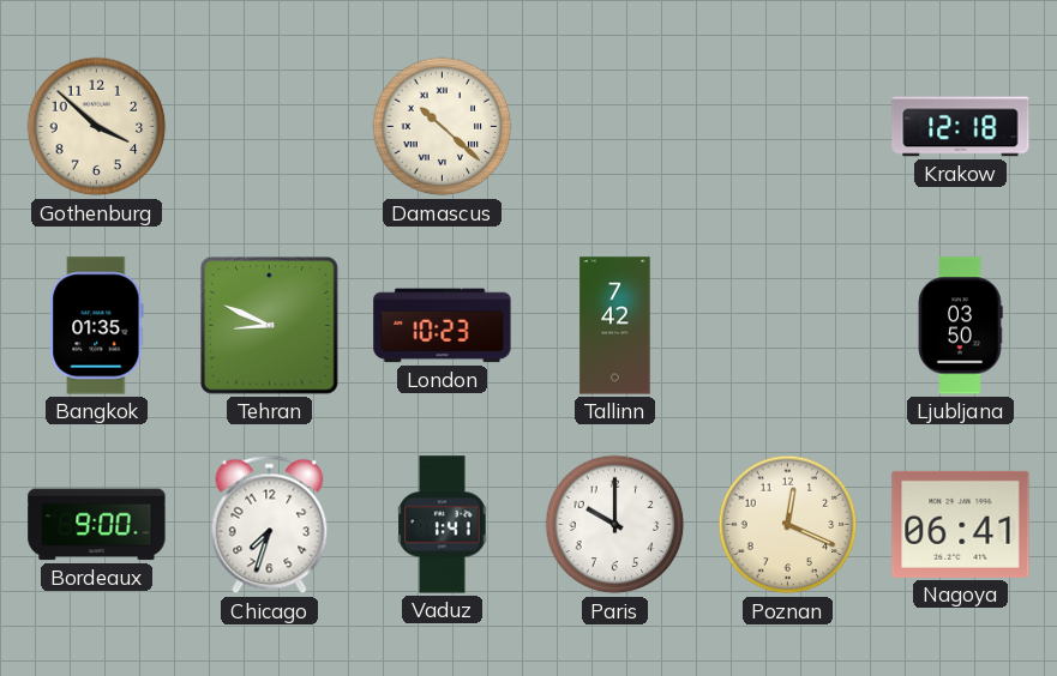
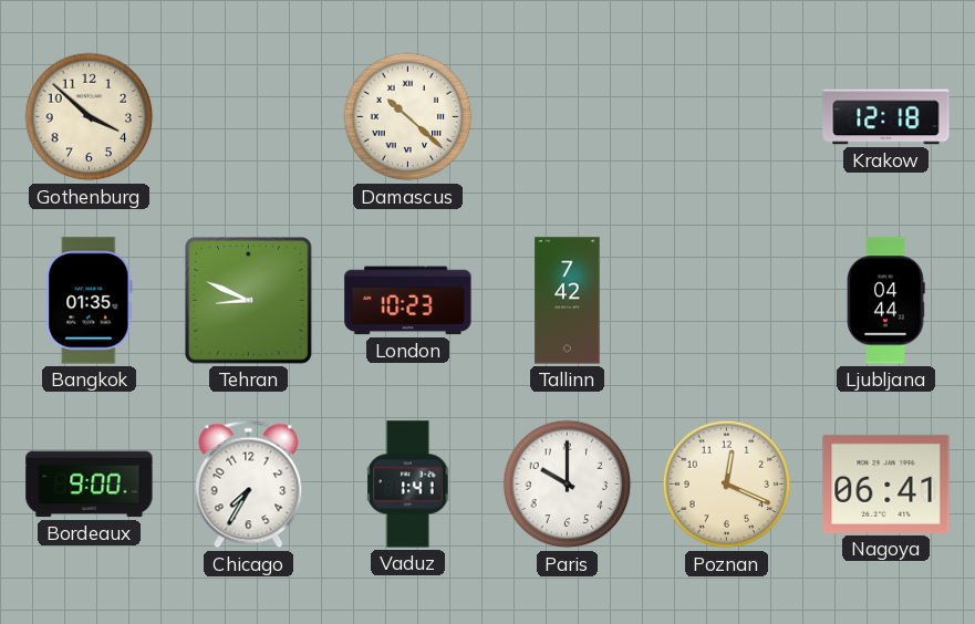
Ljubljana: 03:50 -> 04:44
Chicago: 7:33 -> 7:35
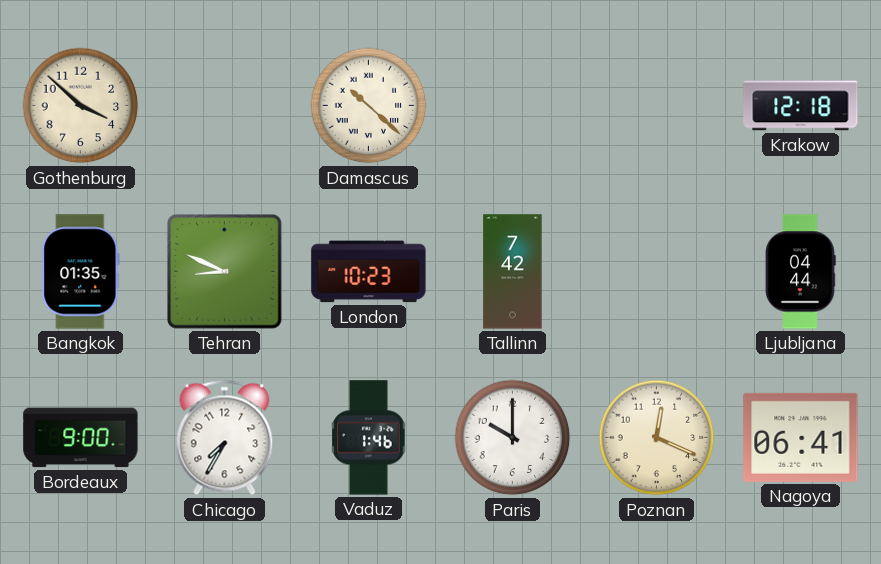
Vaduz: 1:41 -> 1:46
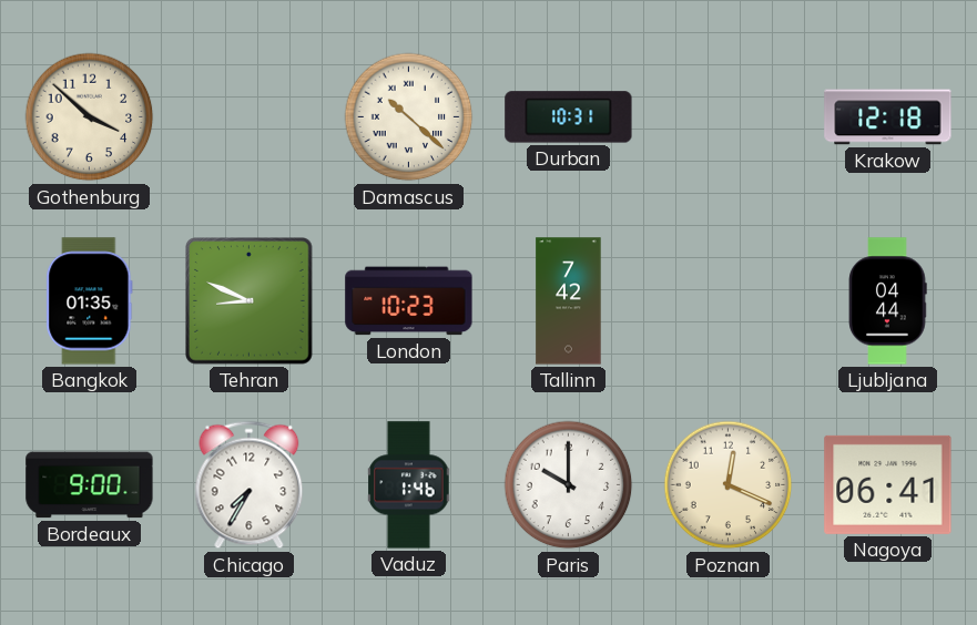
Durban: none -> 10:31
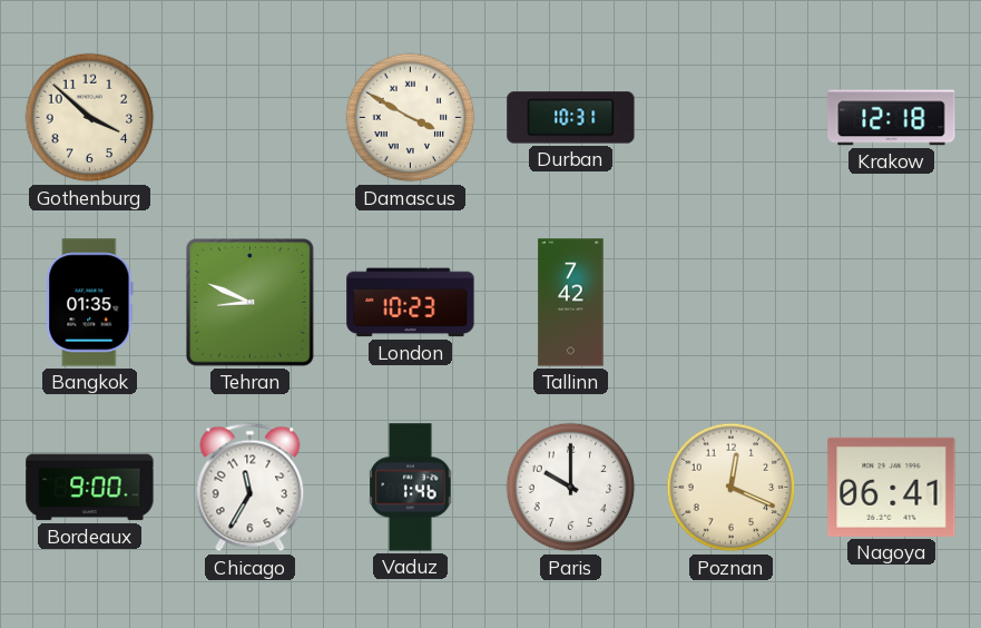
Damascus: 10:22 -> 3:50
Ljubljana: 04:44 -> none
Chicago: 7:35 -> 11:35
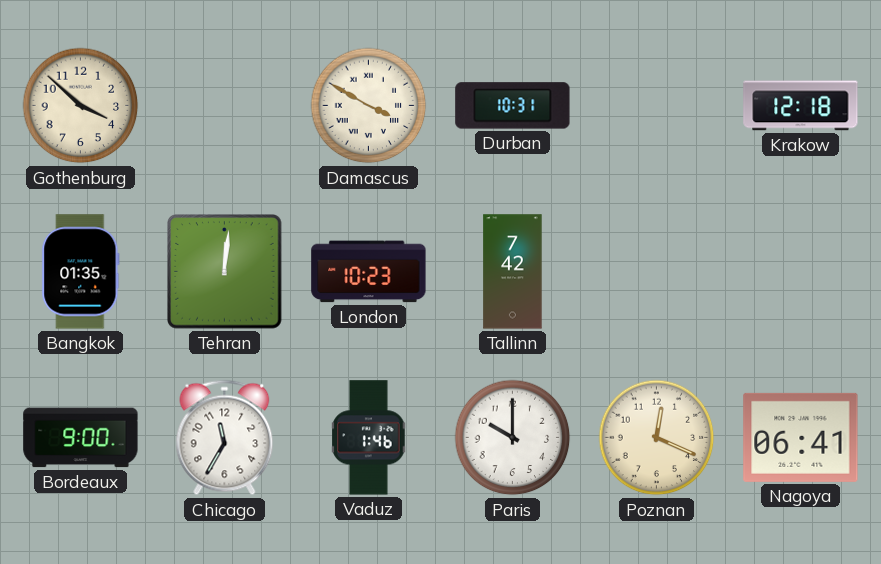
Tehran: 8:49 -> 12:01
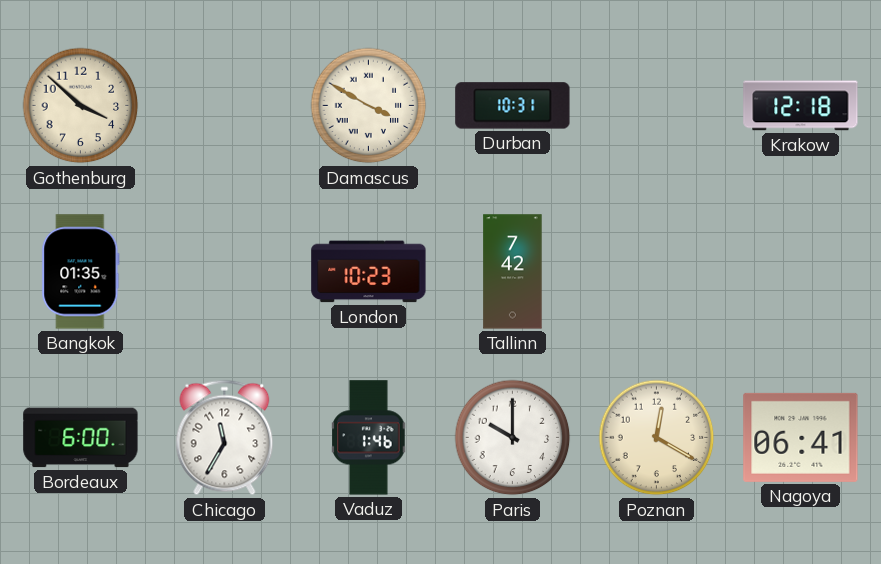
Tehran: 12:01 -> none
Bordeaux: 9:00 -> 6:00
Poznan: 12:19 -> 12:20
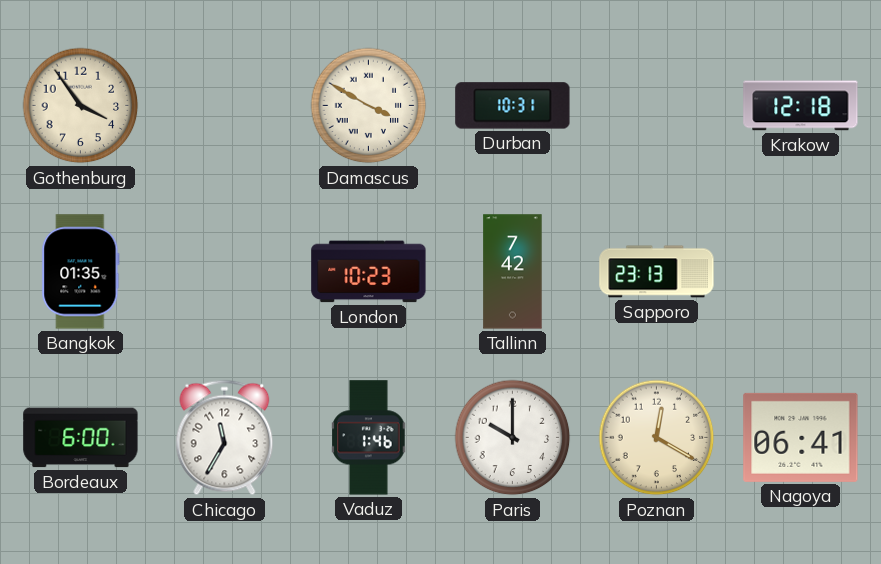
Gothenburg: 3:52 -> 3:54
Sapporo: none -> 23:13
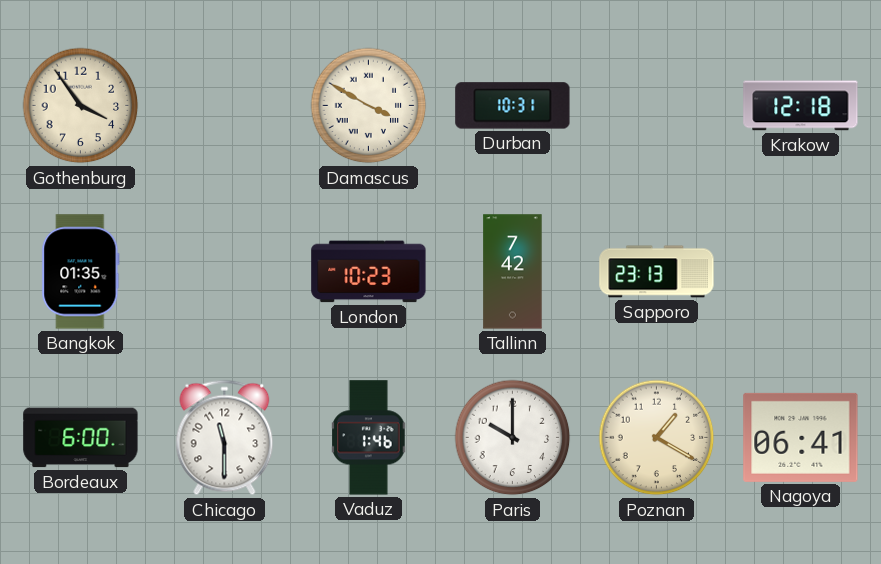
Chicago: 11:35 -> 11:30
Poznan: 12:20 -> 1:20
